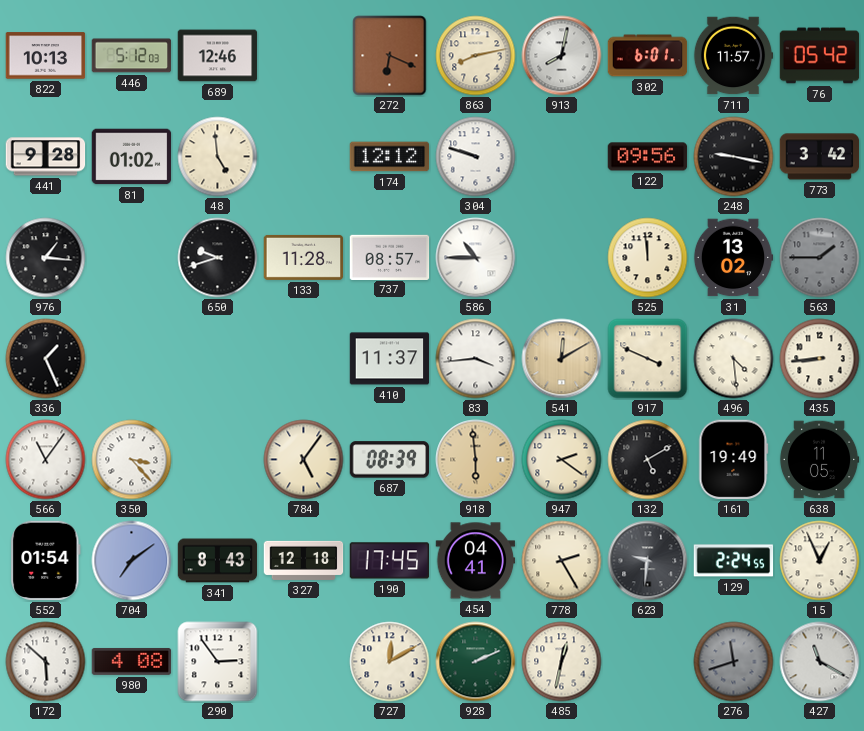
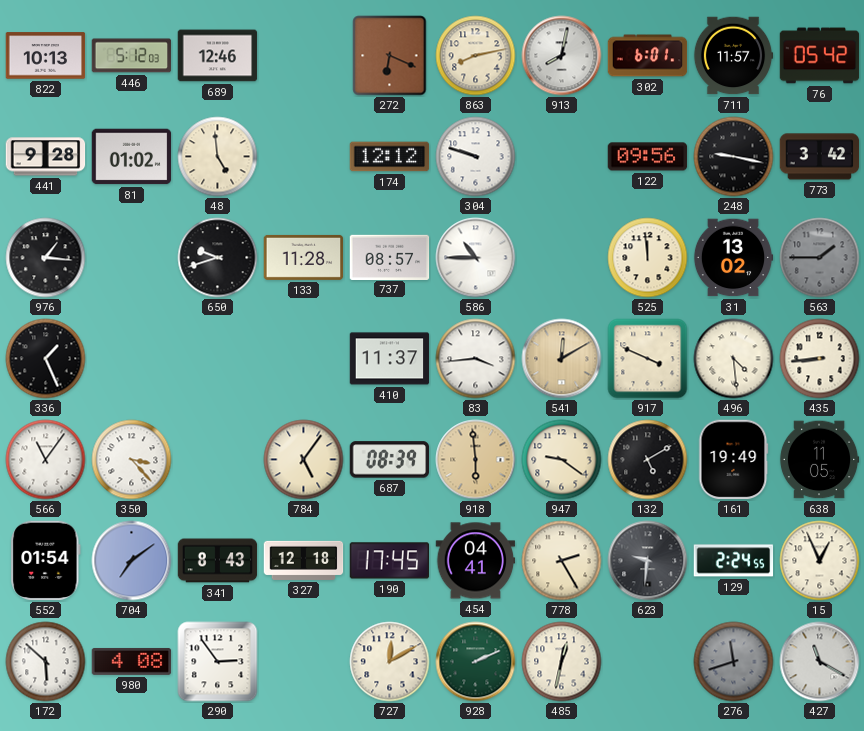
947: 2:21 -> 9:21
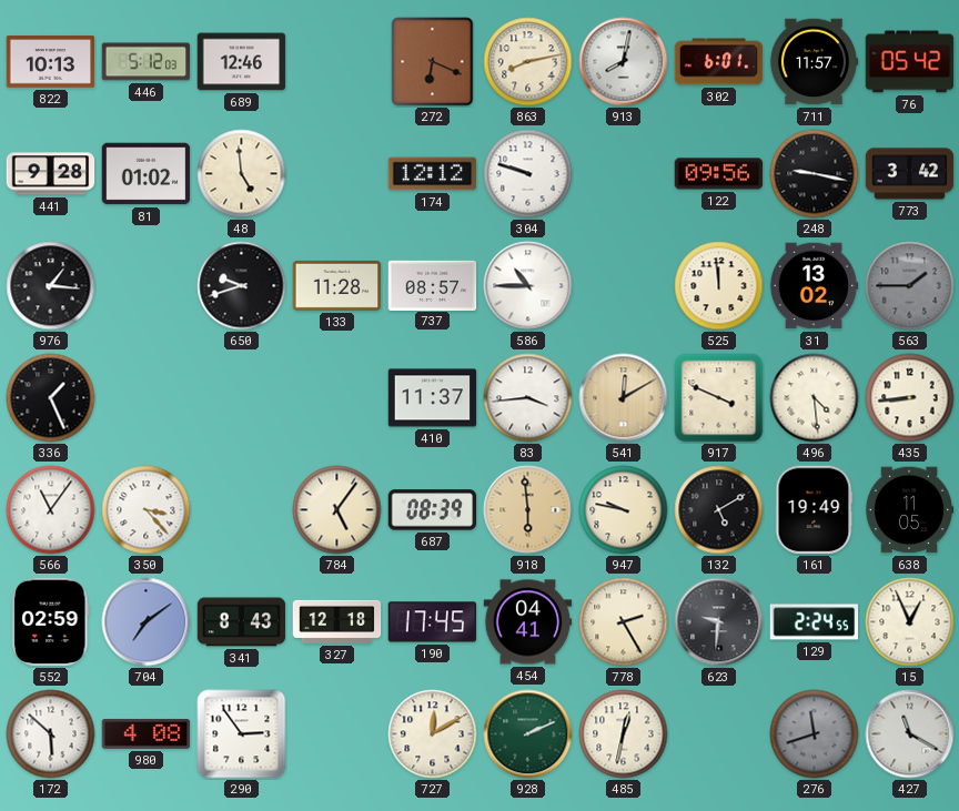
947: 9:21 -> 9:47
552: 01:54 -> 02:59
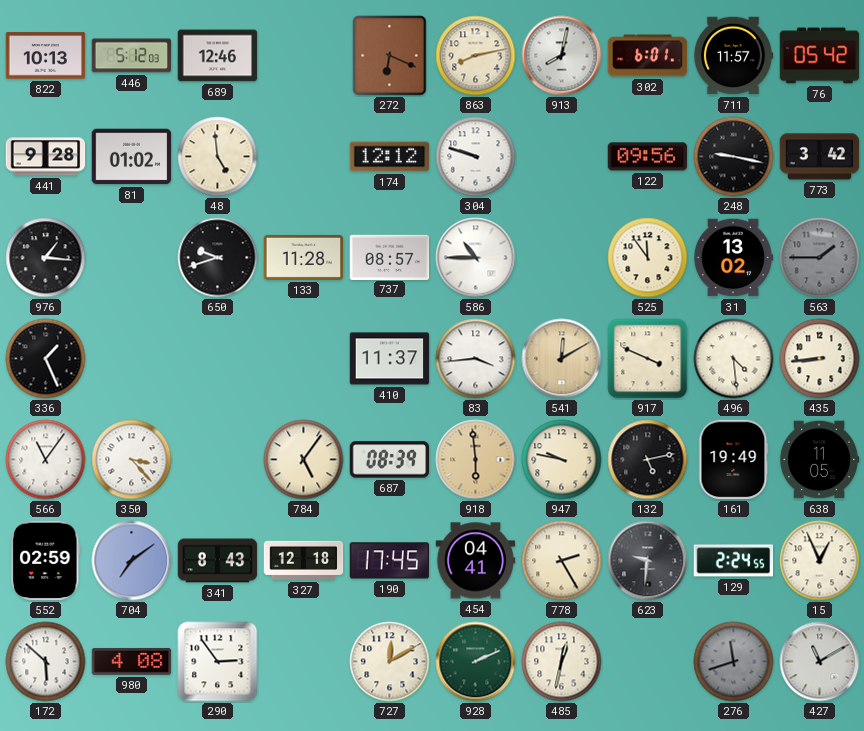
525: 11:59 -> 11:54
132: 5:10 -> 5:13
427: 11:20 -> 11:10
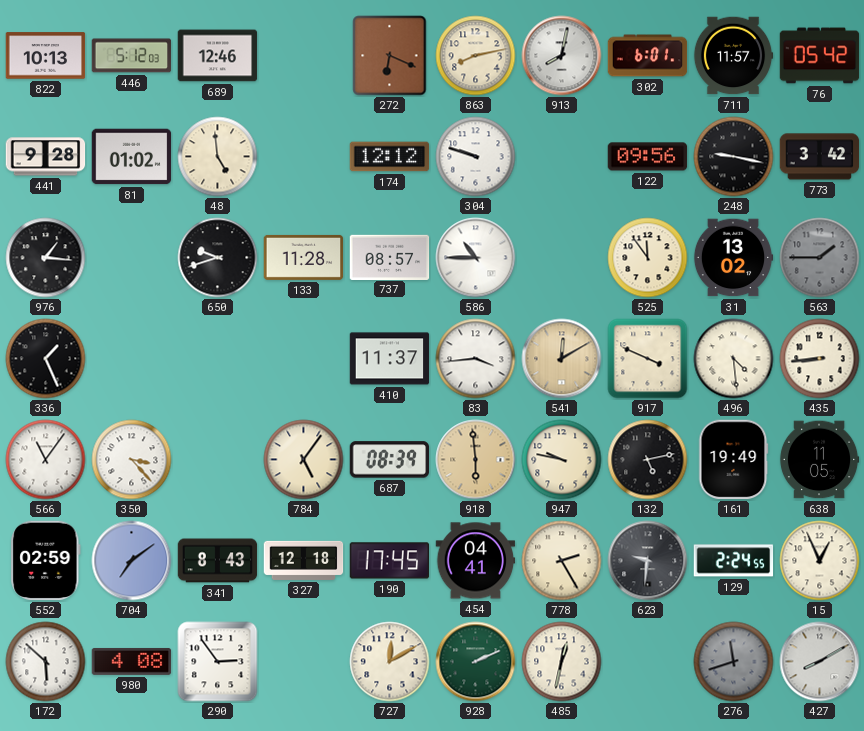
427: 11:10 -> 8:10
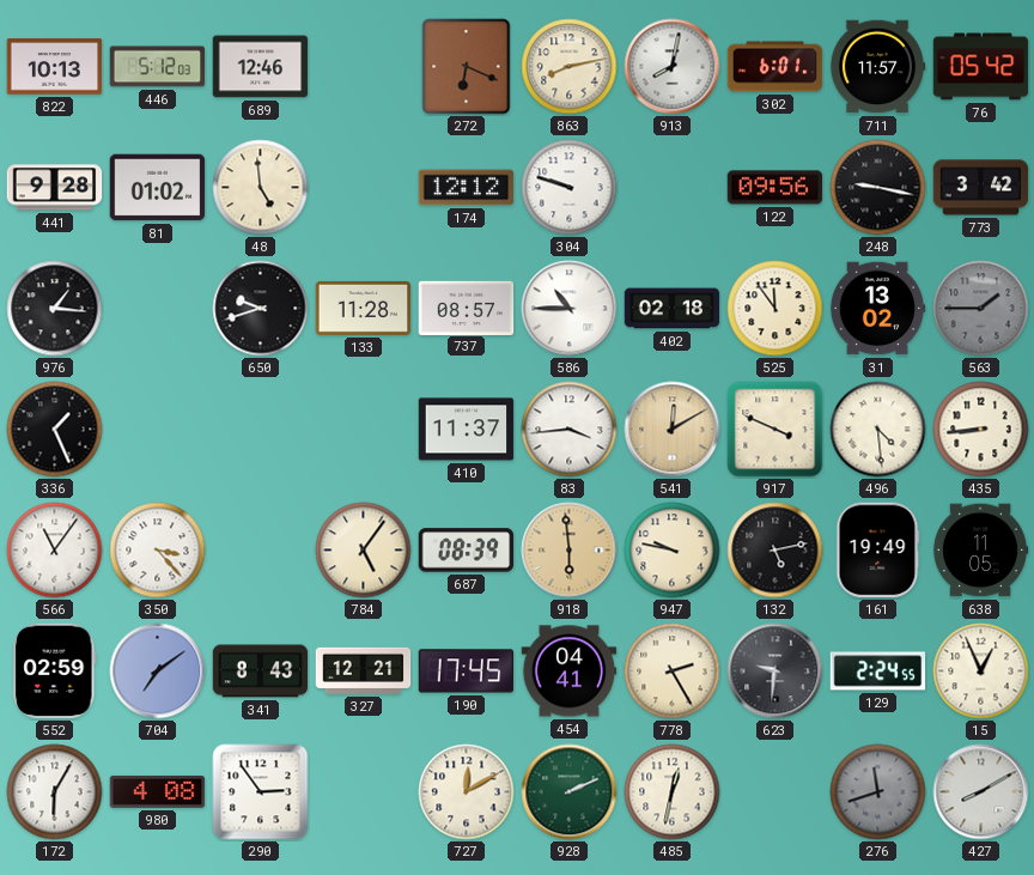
402: none -> 02:18
327: 12:18 -> 12:21
172: 5:52 -> 6:05
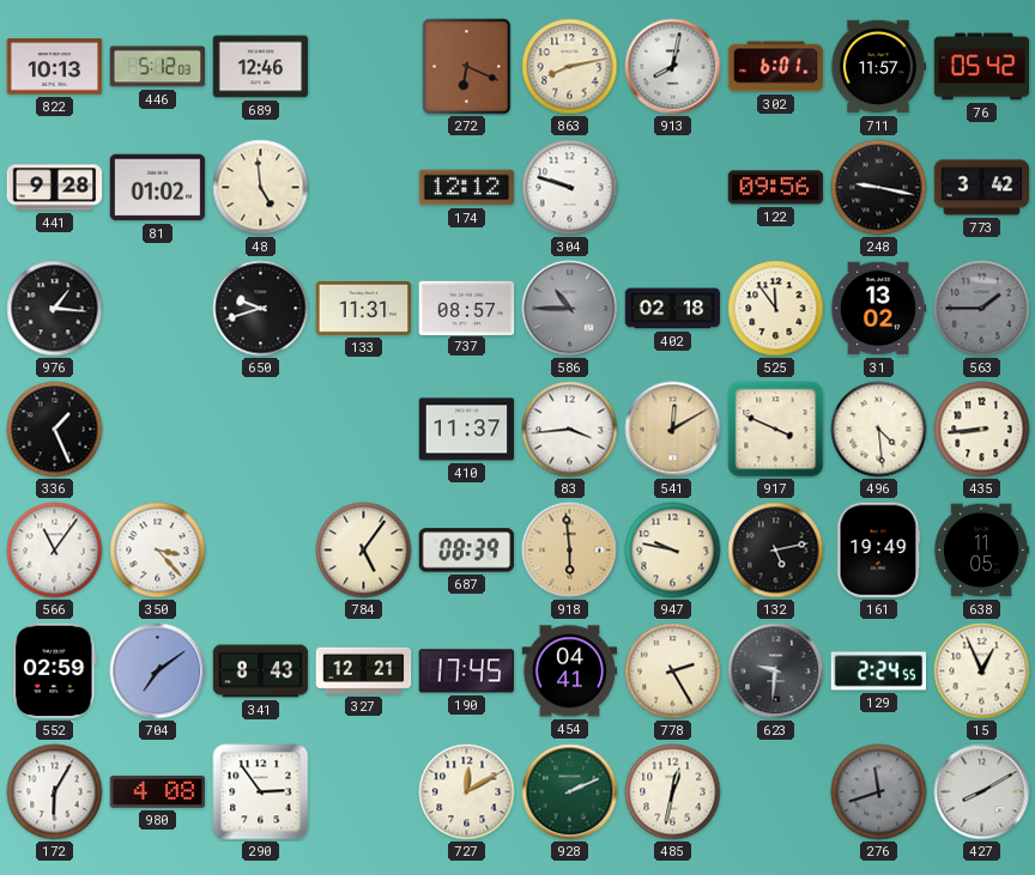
133: 11:28 -> 11:31
586 dial: white -> grey
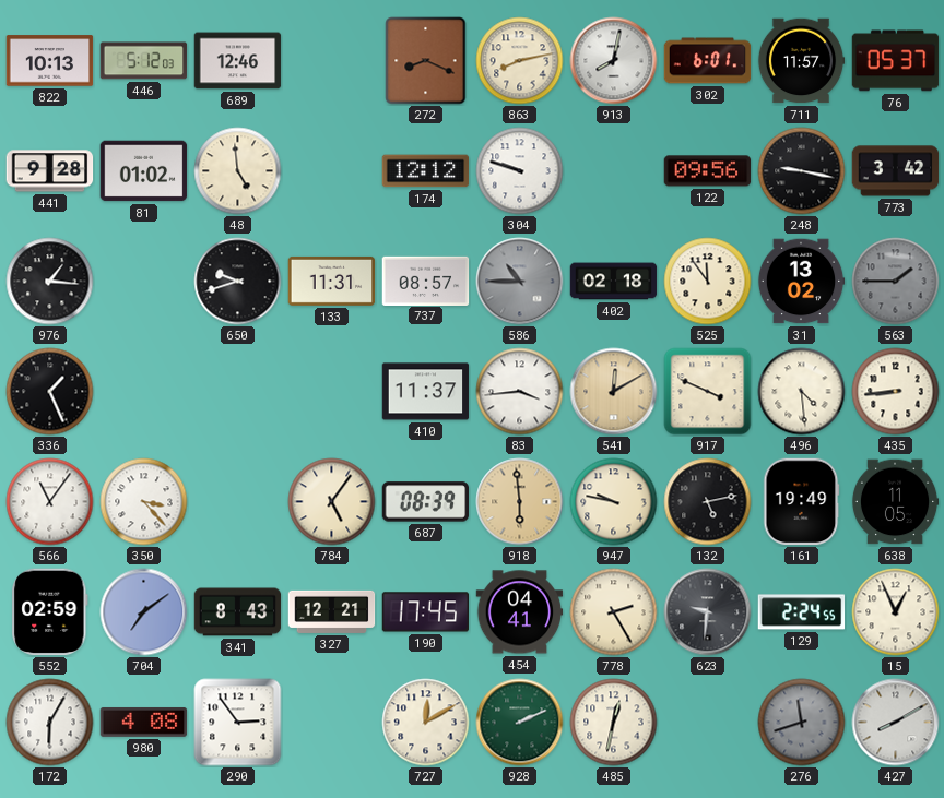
272: 6:19 -> 8:19
76: 05:42 -> 05:37
